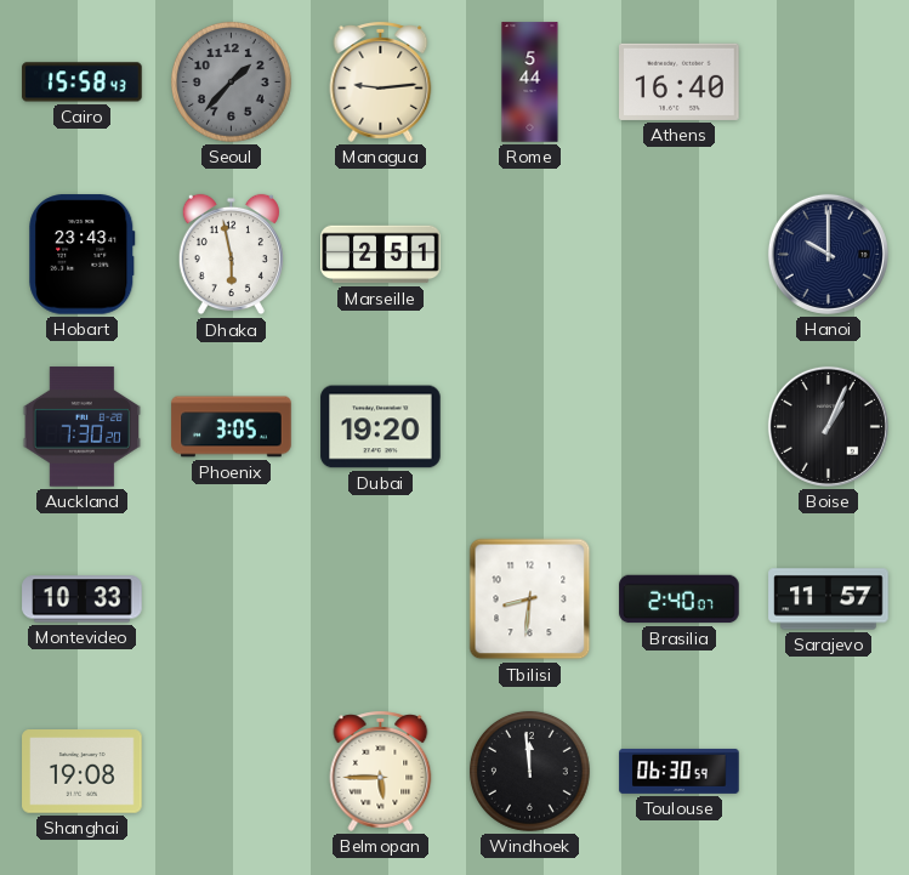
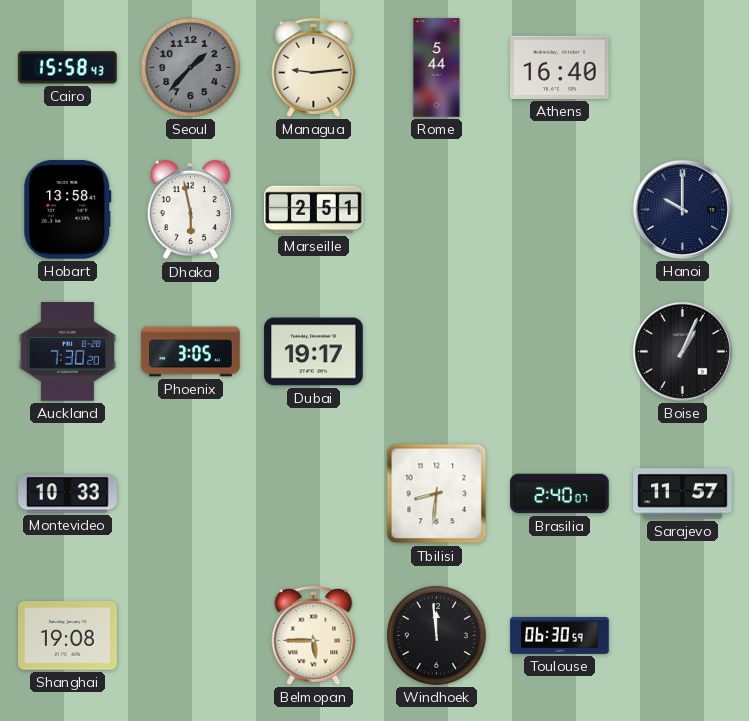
Hobart: 23:43 -> 13:58
Dubai: 19:20 -> 19:17
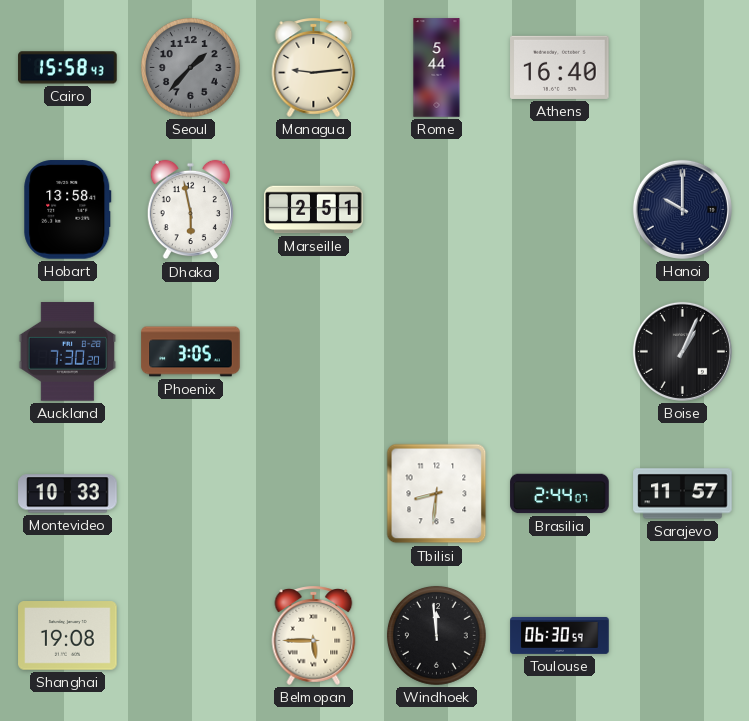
Dubai: 19:17 -> none
Brasilia: 2:40 -> 2:44
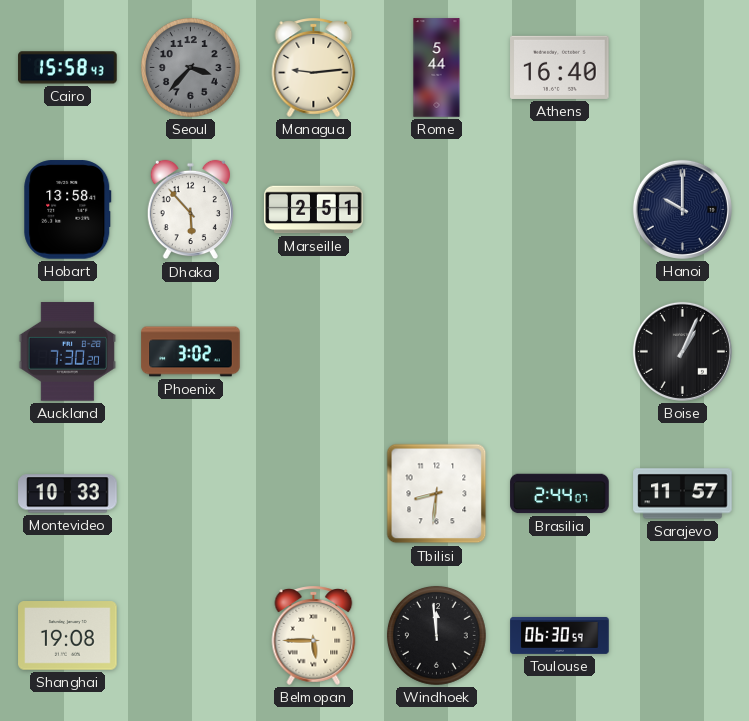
Seoul: 1:37 -> 3:37
Dhaka: 5:58 -> 5:53
Phoenix: 3:05 -> 3:02
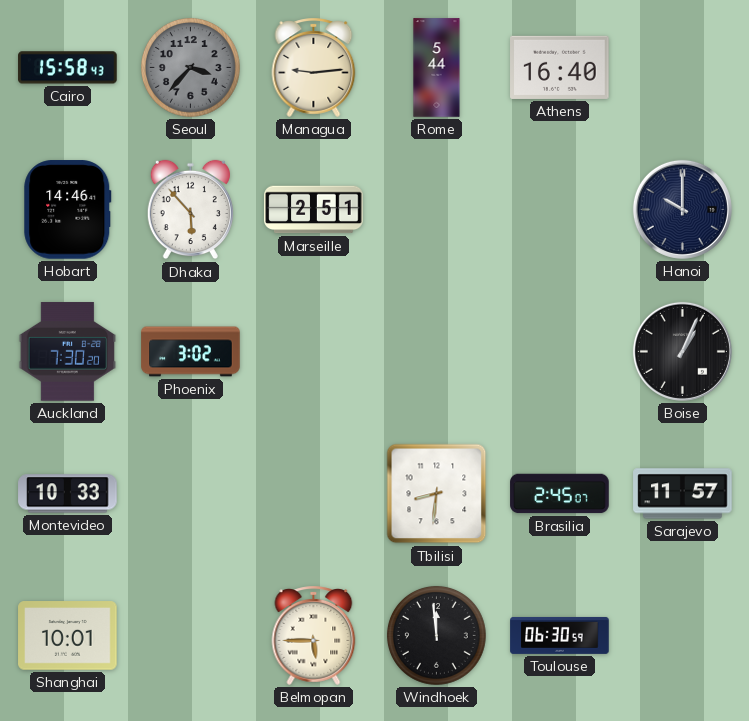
Hobart: 13:58 -> 14:46
Brasilia: 2:44 -> 2:45
Shanghai: 19:08 -> 10:01
